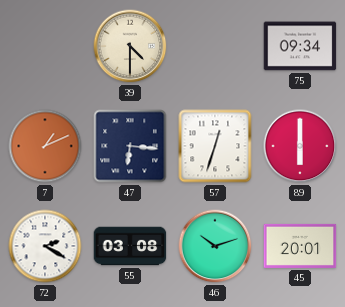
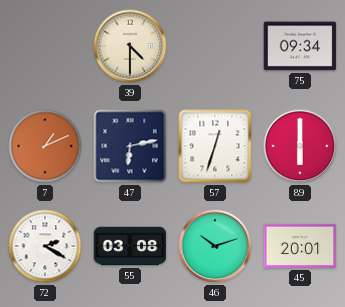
47: 6:16 -> 6:13
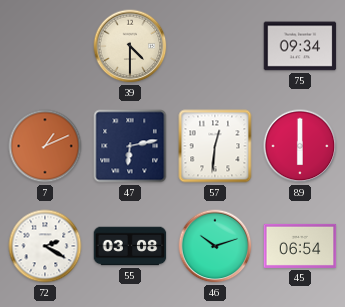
57: 12:33 -> 12:31
45: 20:01 -> 06:54
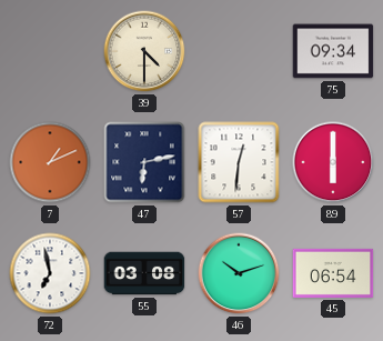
72: 2:20 -> 6:58
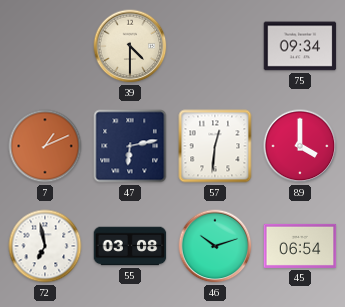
89: 6:00 -> 4:00
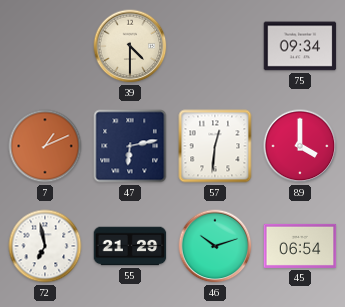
55: 03:08 -> 21:29
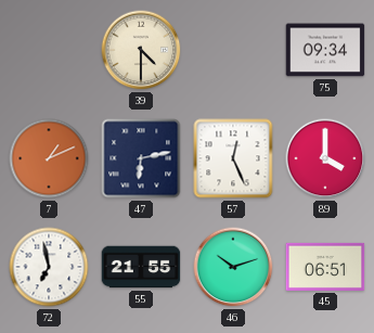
57: 12:31 -> 12:26
55: 21:29 -> 21:55
45: 06:54 -> 06:51
